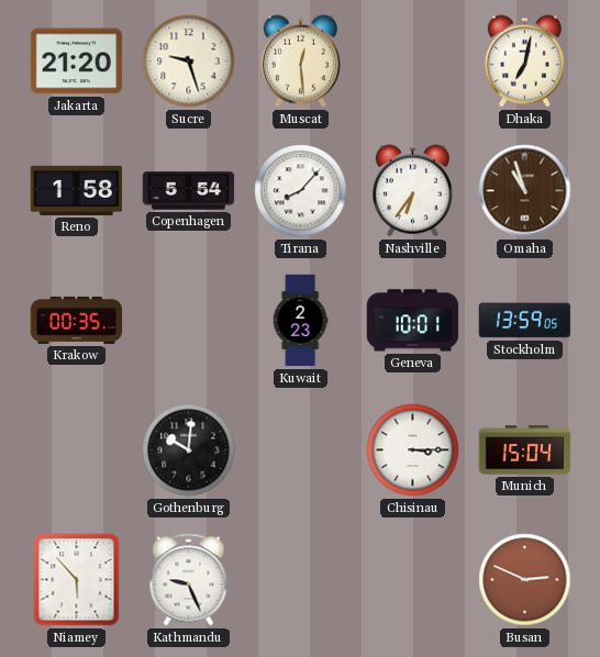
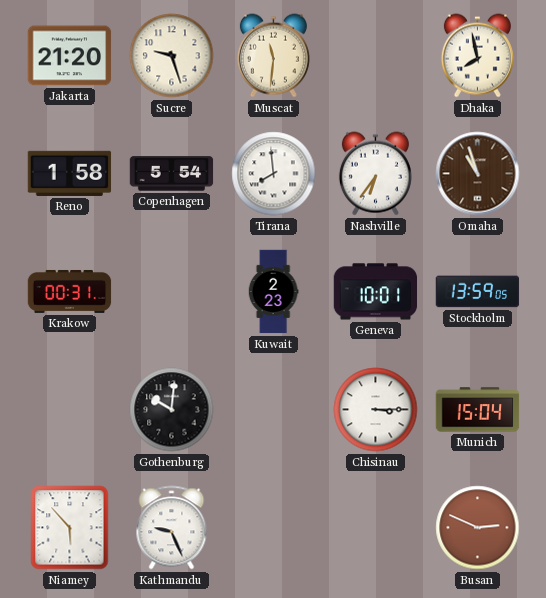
Muscat: 12:29 -> 11:31
Dhaka: 7:02 -> 7:58
Tirana: 8:07 -> 7:59
Krakow: 00:35 -> 00:31
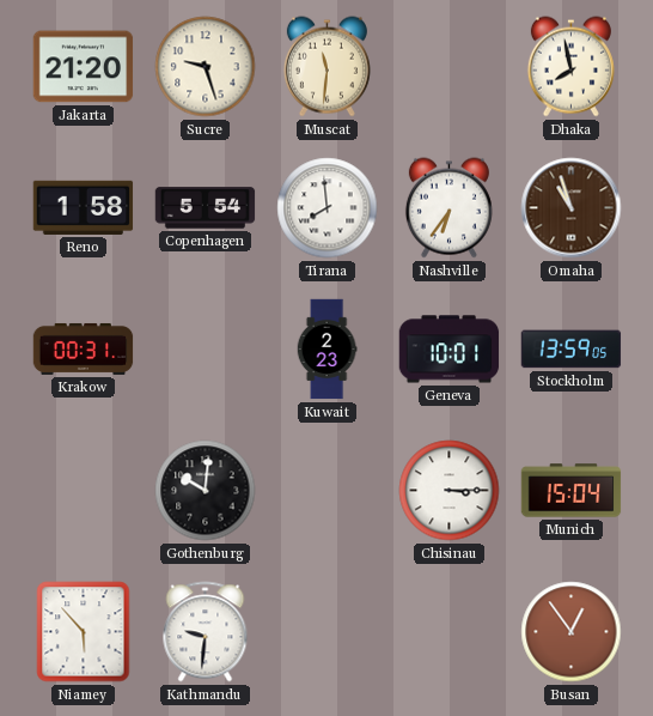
Kathmandu: 9:26 -> 9:31
Busan: 2:49 -> 12:54
